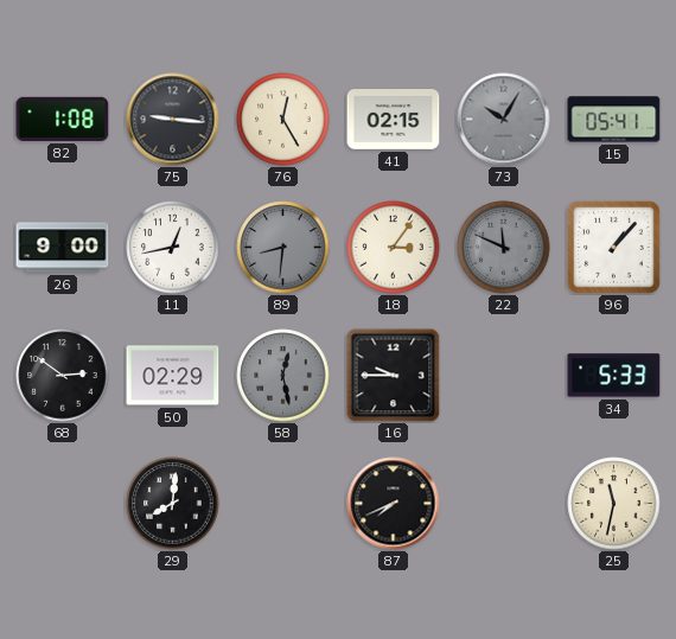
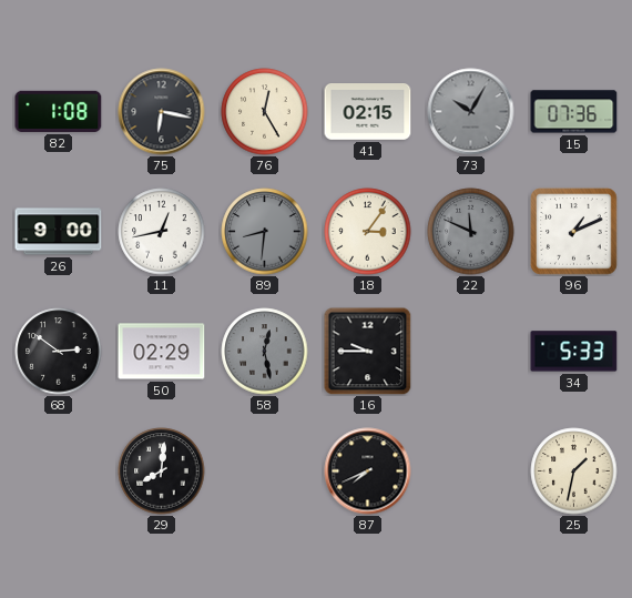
75: 9:16 -> 6:17
15: 05:41 -> 07:36
96: 1:07 -> 1:11
25: 11:32 -> 1:32
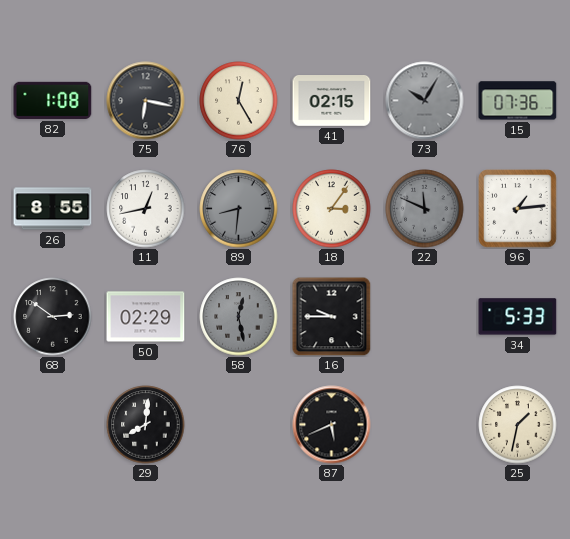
26: 9:00 -> 8:55
96: 1:11 -> 1:14
87: 7:41 -> 5:41
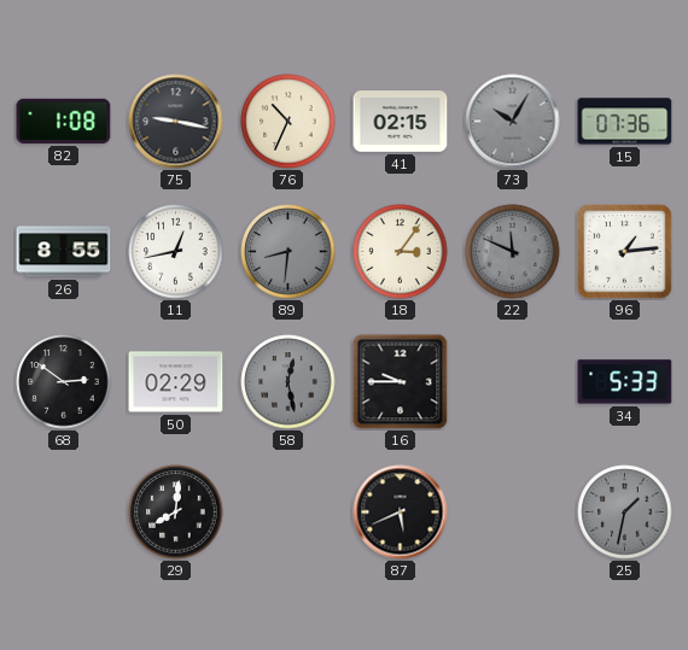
75: 6:17 -> 9:17
76: 12:25 -> 10:34
25 dial: cream -> grey
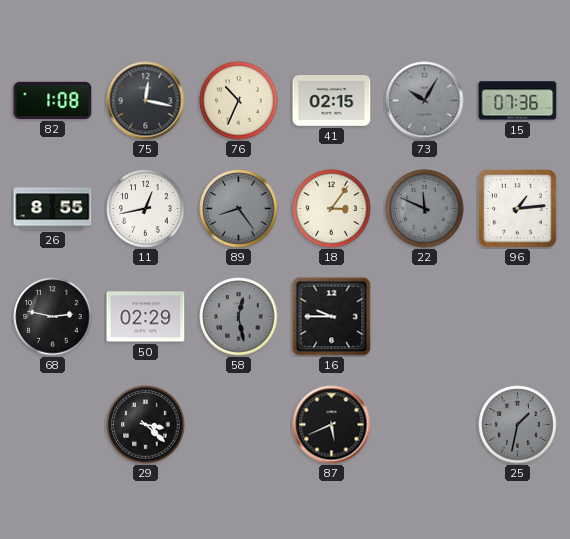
75: 9:17 -> 12:17
89: 8:31 -> 8:24
68: 2:51 -> 2:47
34: 5:33 -> none
29: 8:01 -> 3:22
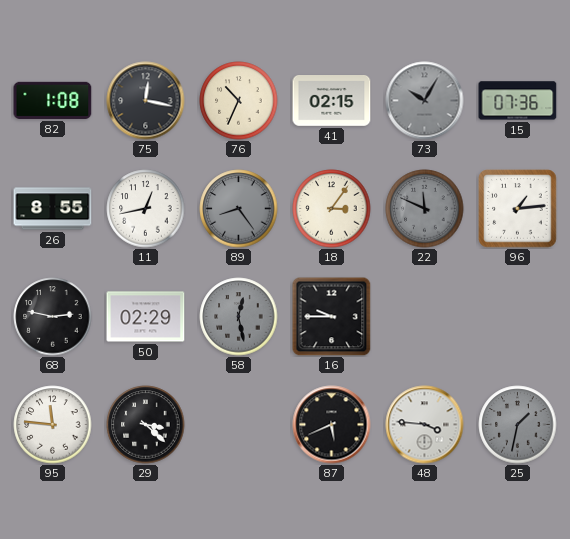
95: none -> 11:46
48: none -> 3:46
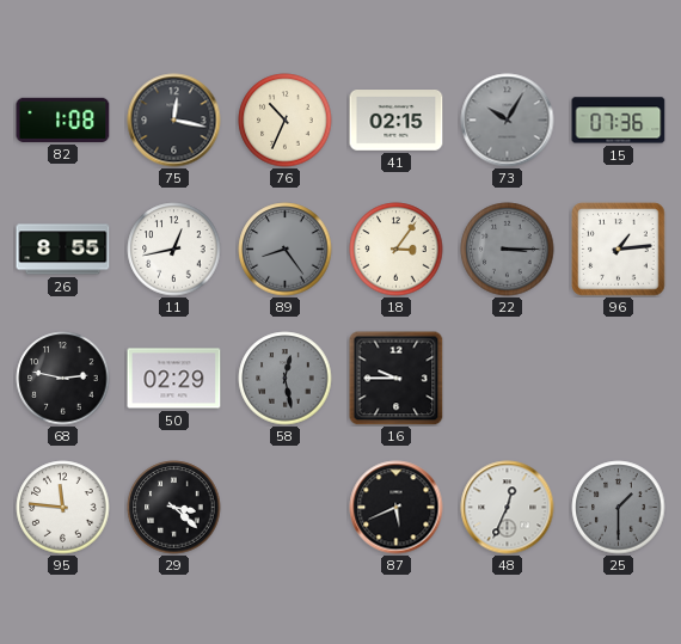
22: 11:49 -> 3:15
48: 3:46 -> 12:34
25: 1:32 -> 1:30
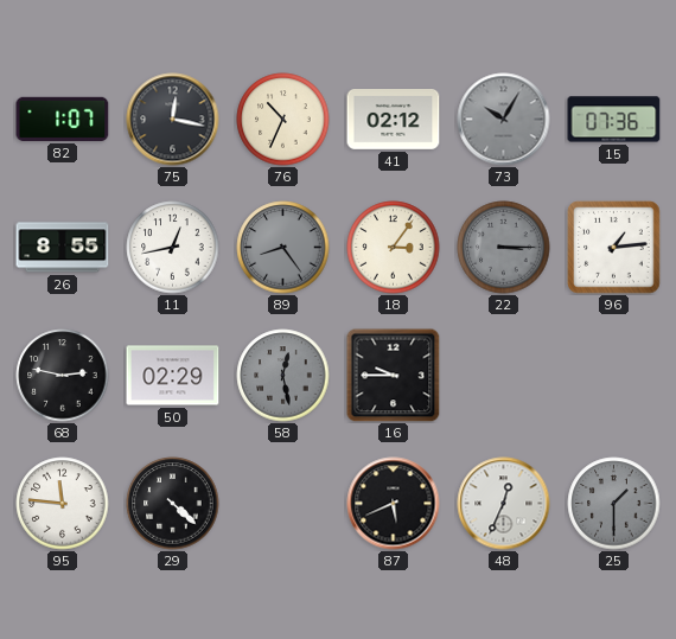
82: 1:08 -> 1:07
41: 02:15 -> 02:12
29: 3:22 -> 4:22
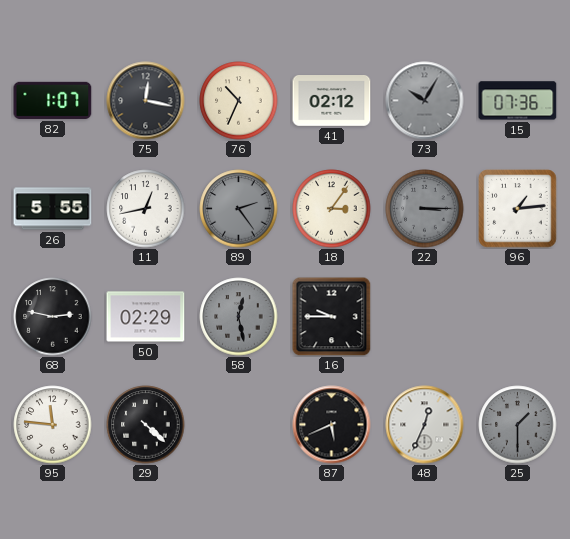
26: 8:55 -> 5:55
89: 8:24 -> 2:24
